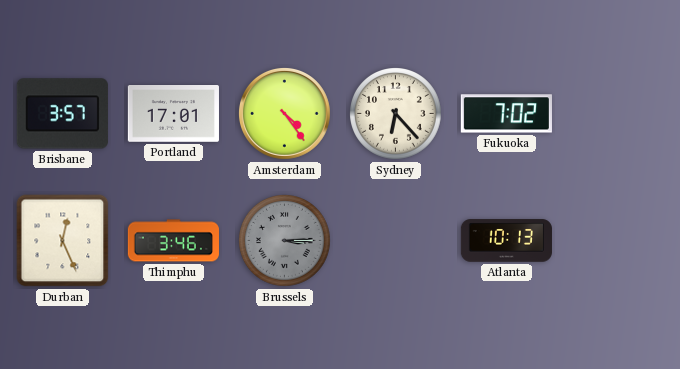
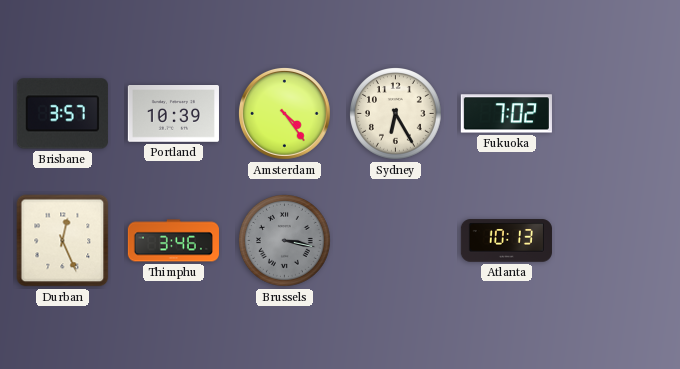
Portland: 17:01 -> 10:39
Sydney: 6:23 -> 6:25
Brussels: 3:15 -> 3:17
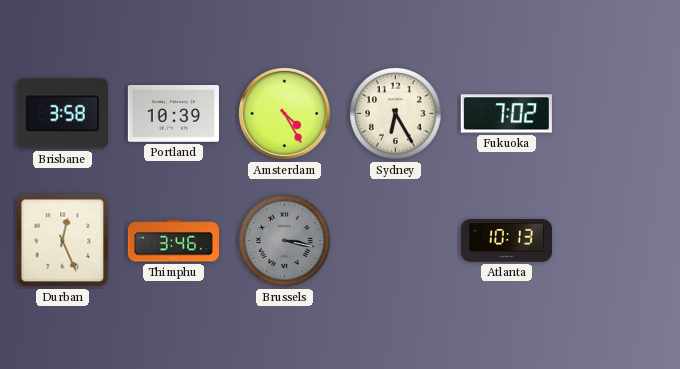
Brisbane: 3:57 -> 3:58
Amsterdam: 4:24 -> 4:25
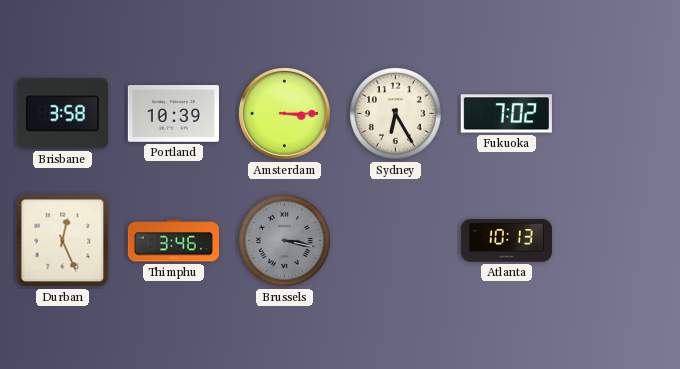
Amsterdam: 4:25 -> 3:15
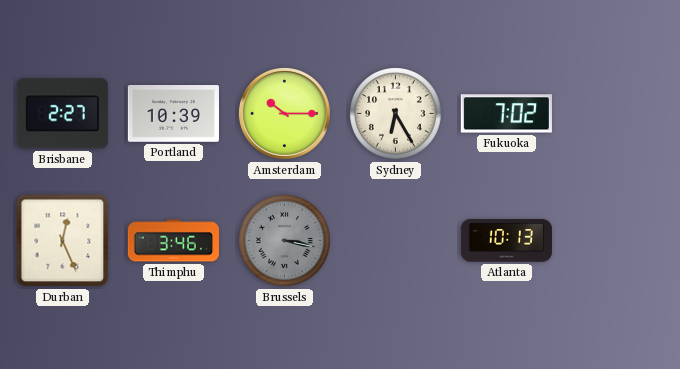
Brisbane: 3:58 -> 2:27
Amsterdam: 3:15 -> 10:15
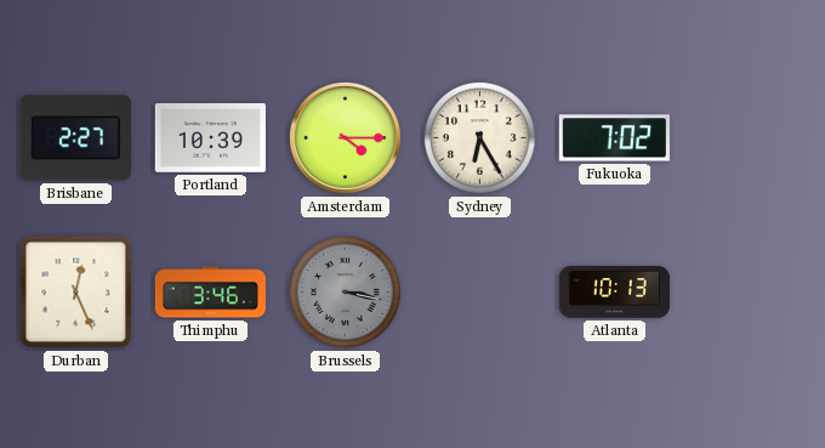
Amsterdam: 10:15 -> 4:15
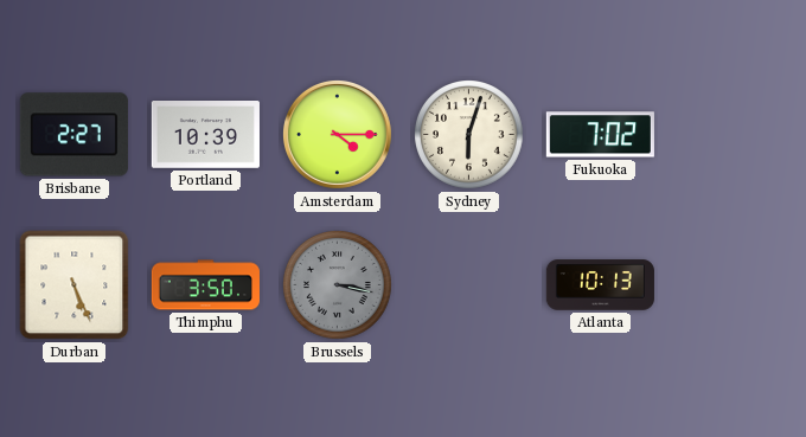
Sydney: 6:25 -> 6:03
Durban: 12:26 -> 5:26
Thimphu: 3:46 -> 3:50
